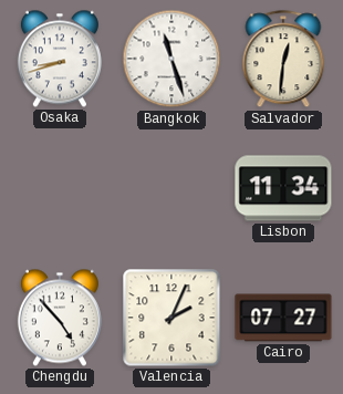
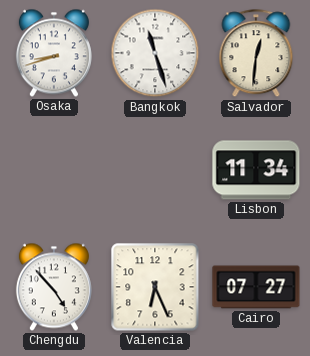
Valencia: 2:04 -> 6:26
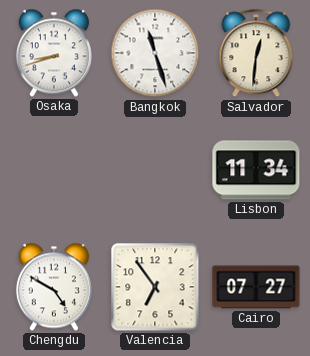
Chengdu: 4:53 -> 4:50
Valencia: 6:26 -> 6:54
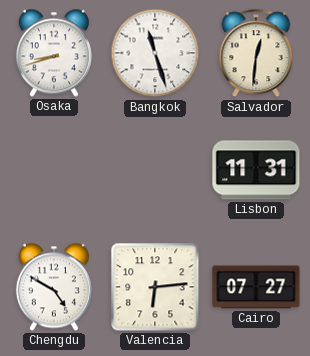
Lisbon: 11:34 -> 11:31
Valencia: 6:54 -> 6:14
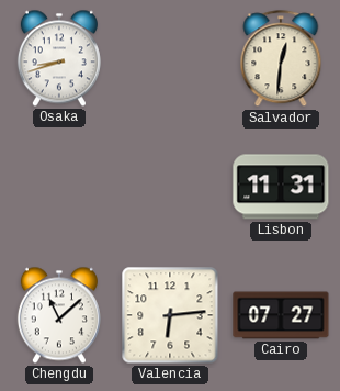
Bangkok: 11:27 -> none
Chengdu: 4:50 -> 11:08
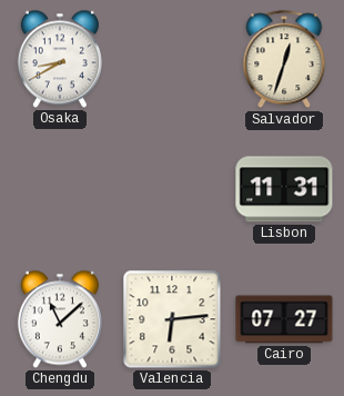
Osaka: 8:42 -> 8:40
Salvador: 12:31 -> 12:33
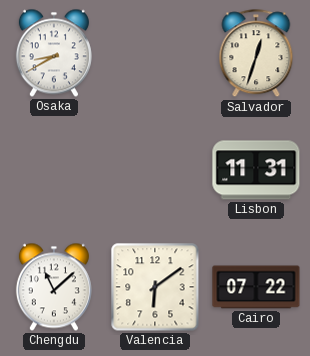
Valencia: 6:14 -> 6:09
Cairo: 07:27 -> 07:22
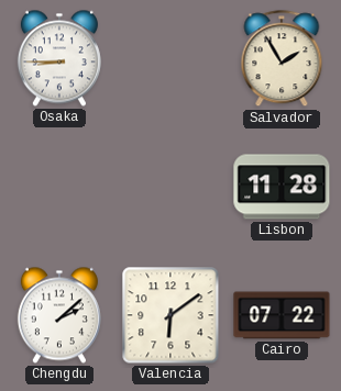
Osaka: 8:40 -> 8:45
Salvador: 12:33 -> 1:55
Lisbon: 11:31 -> 11:28
Chengdu: 11:08 -> 2:08
